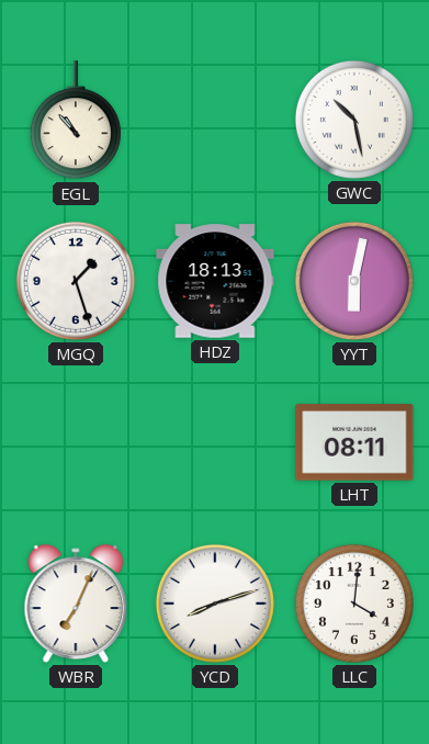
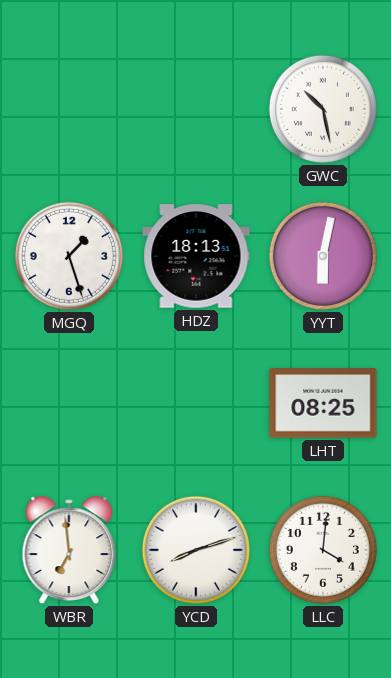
EGL: 10:53 -> none
LHT: 08:11 -> 08:25
WBR: 7:04 -> 6:59
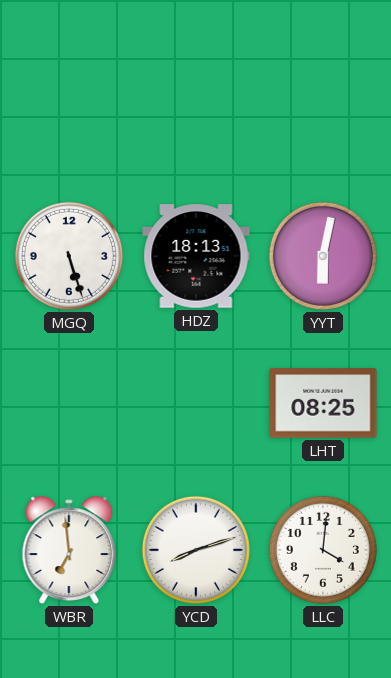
GWC: 10:28 -> none
MGQ: 1:27 -> 5:27
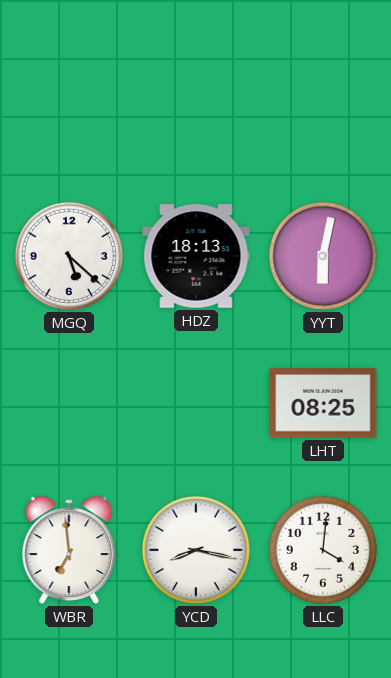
MGQ: 5:27 -> 5:22
YCD: 8:12 -> 8:17
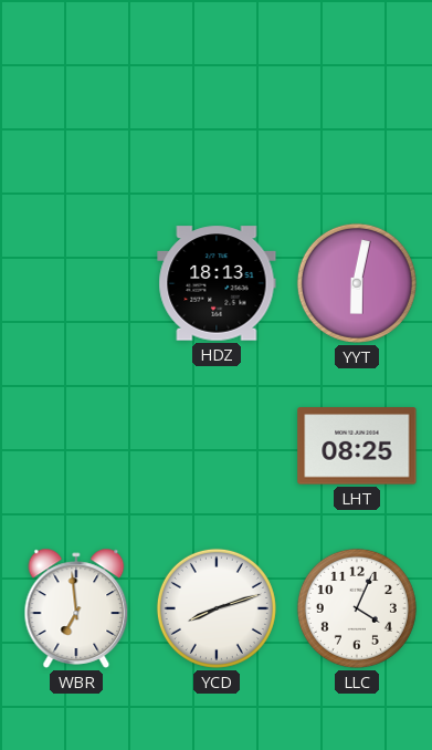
MGQ: 5:22 -> none
YCD: 8:17 -> 8:12
LLC: 4:01 -> 4:04
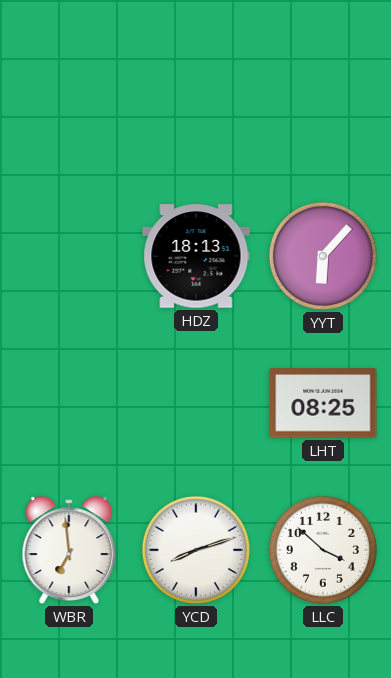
YYT: 6:02 -> 6:07
LLC: 4:04 -> 3:52
